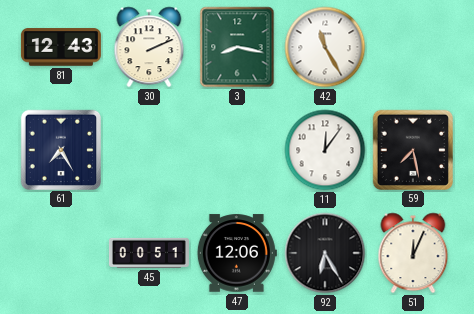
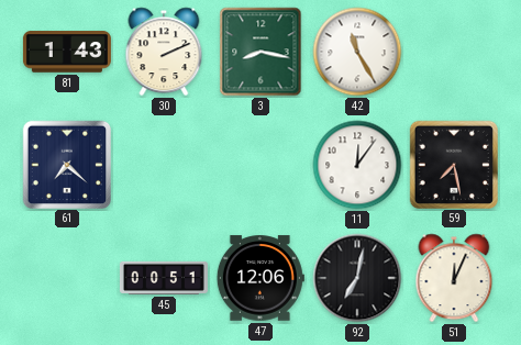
81: 12:43 -> 1:43
61: 7:25 -> 7:22
92: 6:25 -> 7:02
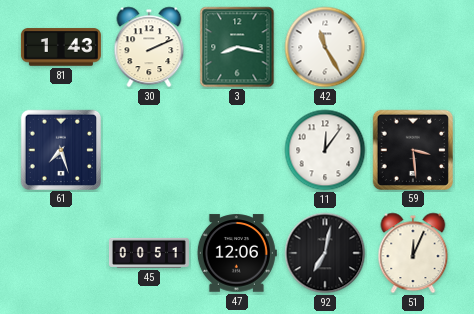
61: 7:22 -> 7:27
59: 7:28 -> 3:29
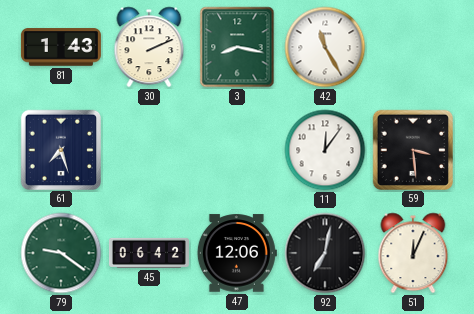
79: none -> 9:21
45: 00:51 -> 06:42
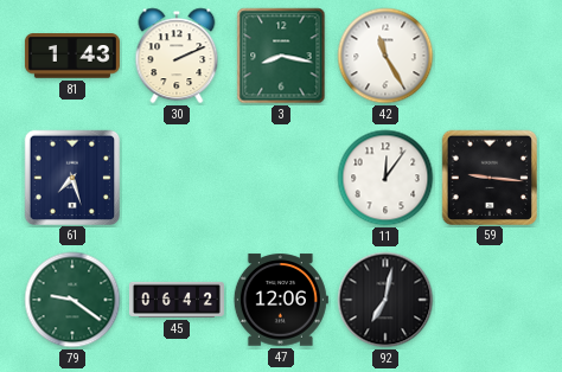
59: 3:29 -> 9:16
51: 12:04 -> none
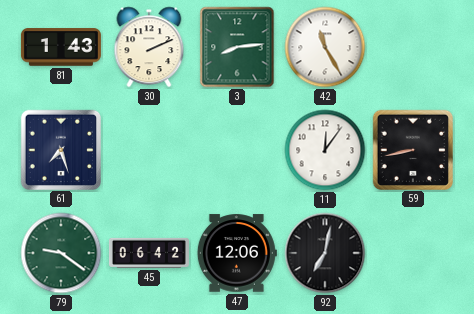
3: 8:17 -> 8:14
59: 9:16 -> 8:43
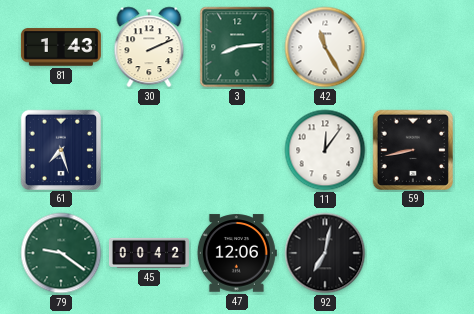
45: 06:42 -> 00:42
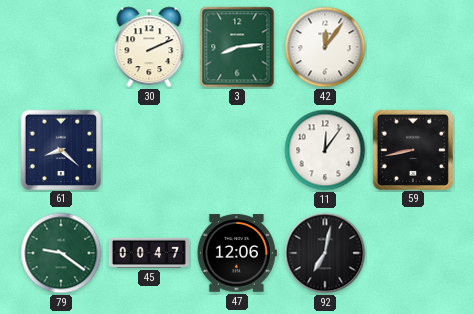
81: 1:43 -> none
42: 11:25 -> 12:06
61: 7:27 -> 8:22
45: 00:42 -> 00:47
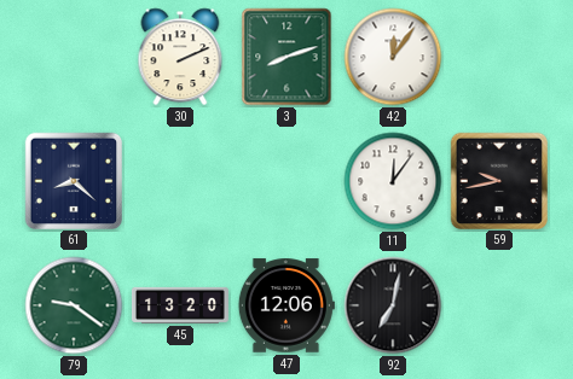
3: 8:14 -> 8:12
59: 8:43 -> 9:43
45: 00:47 -> 13:20
